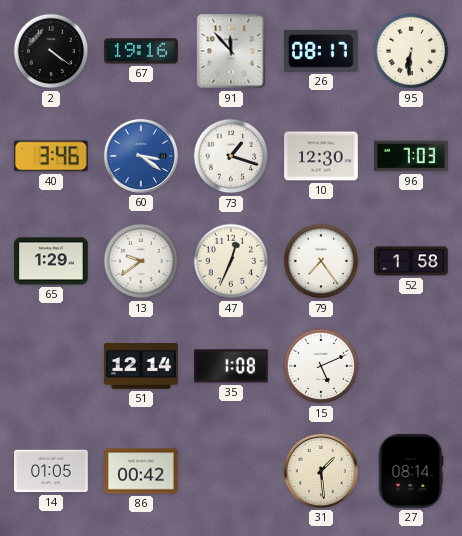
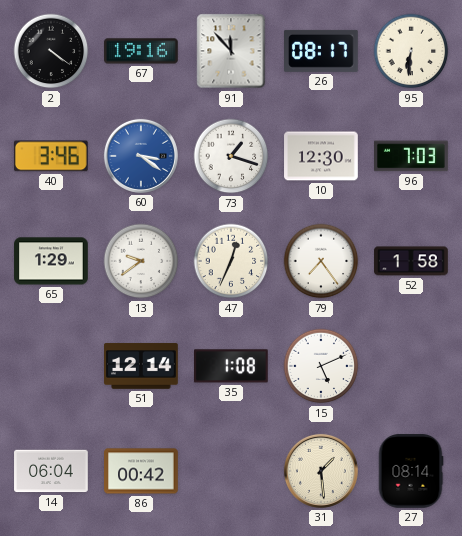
14: 01:05 -> 06:04
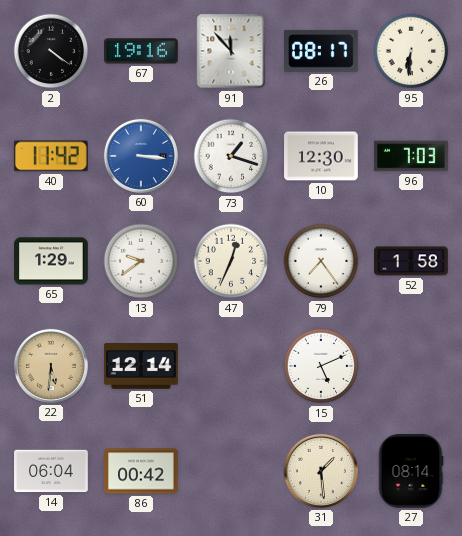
40: 3:46 -> 11:42
60: 3:21 -> 3:16
22: none -> 5:31
35: 1:08 -> none
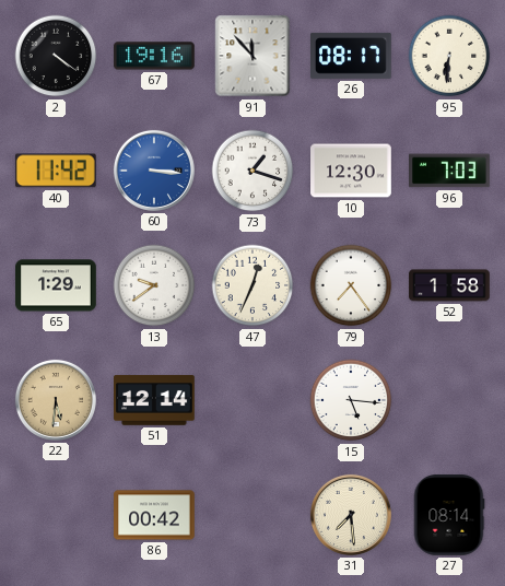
15: 5:11 -> 5:16
14: 06:04 -> none
31: 1:29 -> 7:29
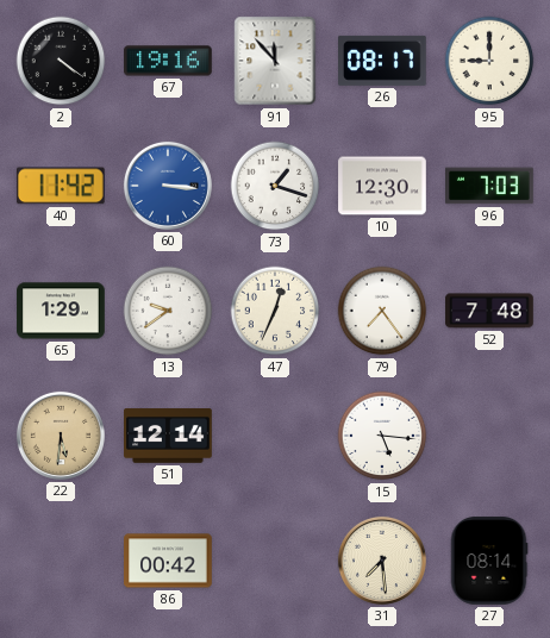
95: 6:31 -> 9:00
52: 1:58 -> 7:48
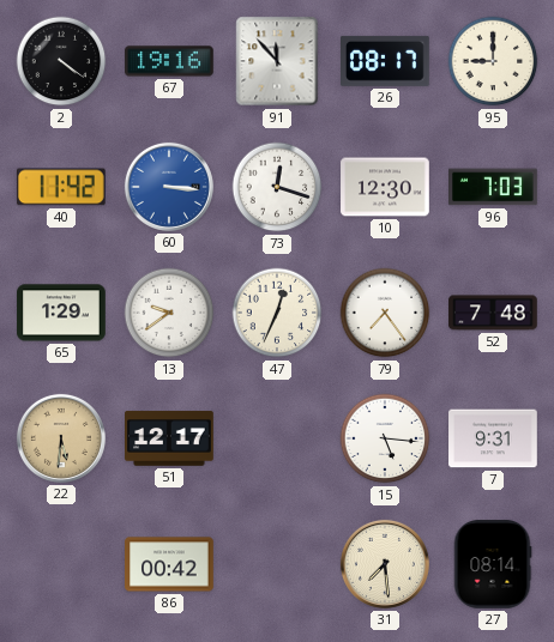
73: 1:18 -> 12:18
51: 12:14 -> 12:17
7: none -> 9:31
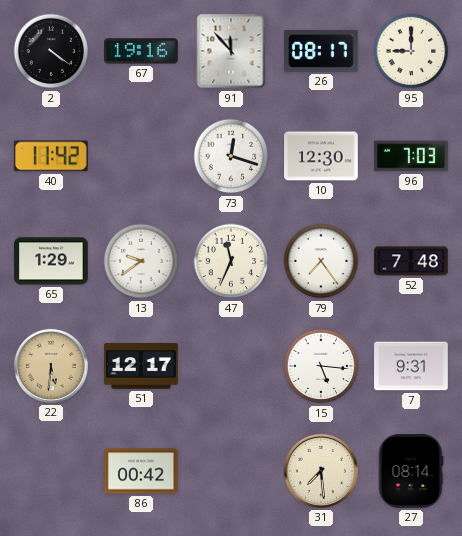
60: 3:16 -> none
47: 12:34 -> 11:34
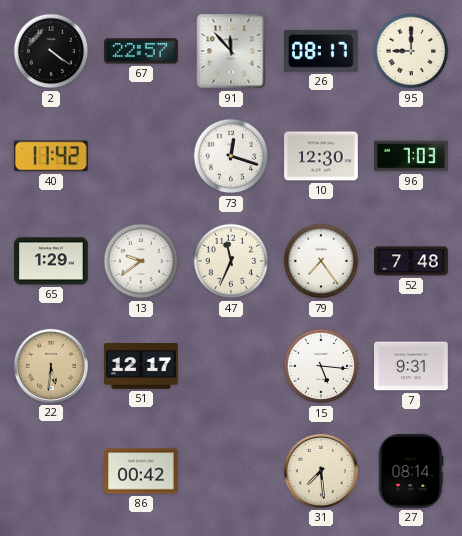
67: 19:16 -> 22:57
